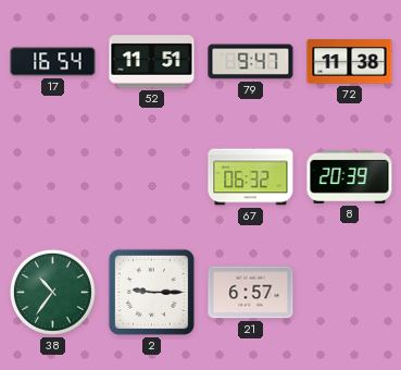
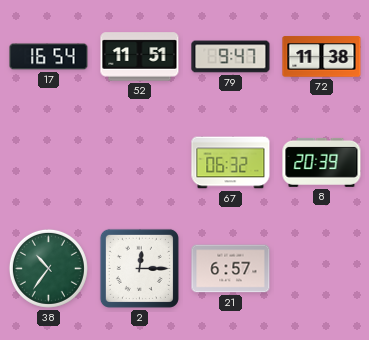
2: 9:15 -> 12:15
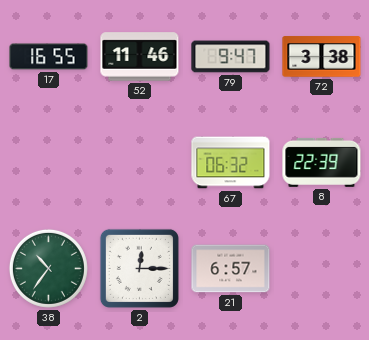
17: 16:54 -> 16:55
52: 11:51 -> 11:46
72: 11:38 -> 3:38
8: 20:39 -> 22:39
